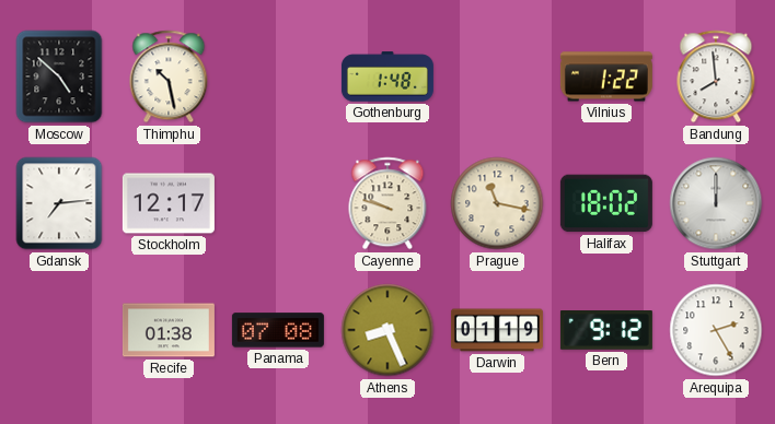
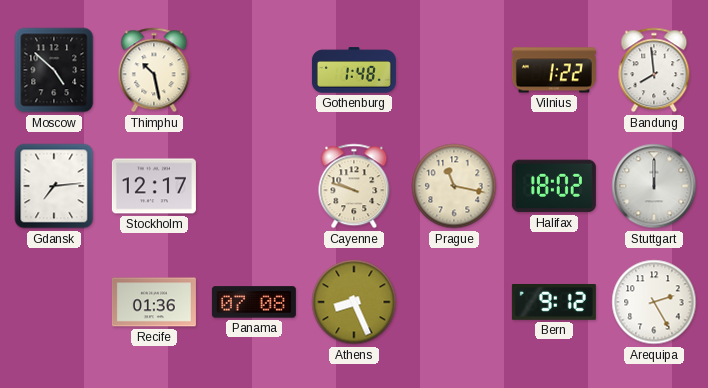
Recife: 01:38 -> 01:36
Darwin: 01:19 -> none
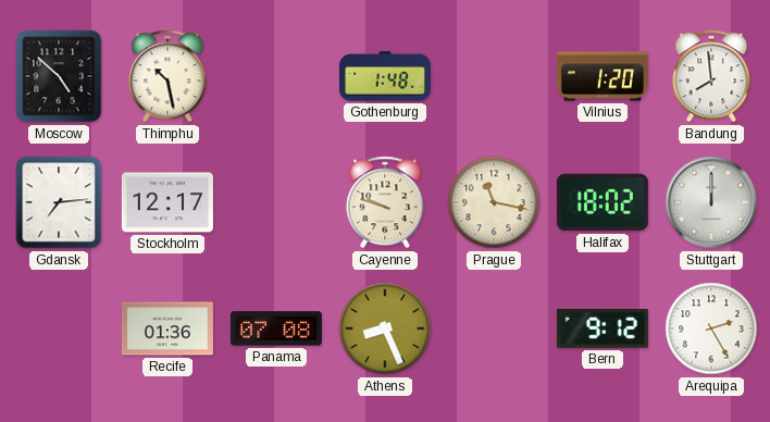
Vilnius: 1:22 -> 1:20
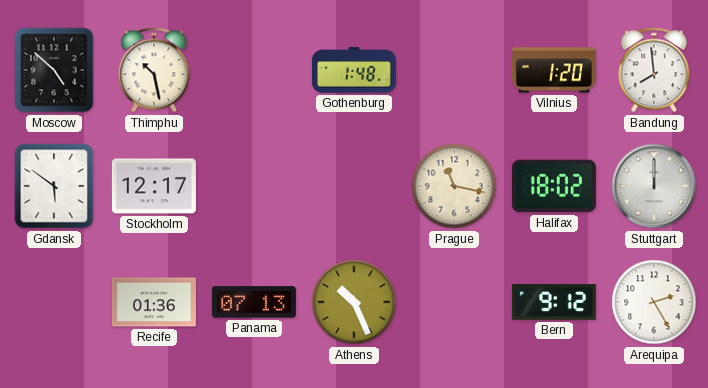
Gdansk: 7:14 -> 5:51
Cayenne: 9:48 -> none
Panama: 07:08 -> 07:13
Athens: 8:26 -> 10:26
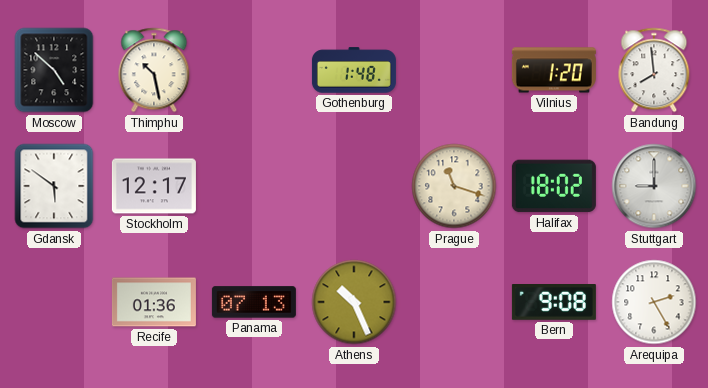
Prague: 11:17 -> 11:18
Stuttgart: 12:00 -> 9:00
Bern: 9:12 -> 9:08
